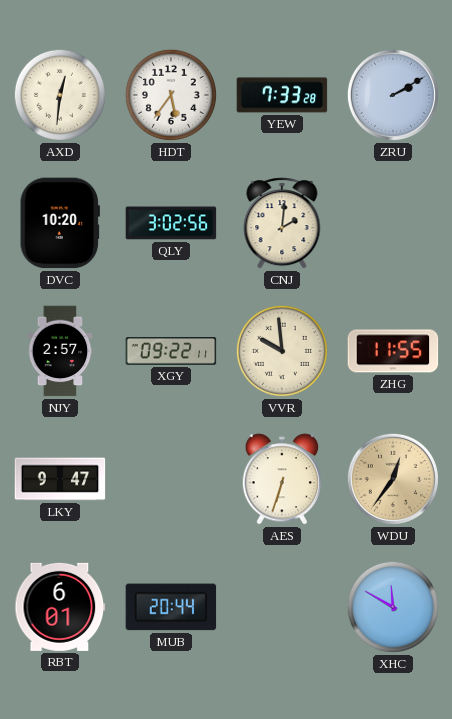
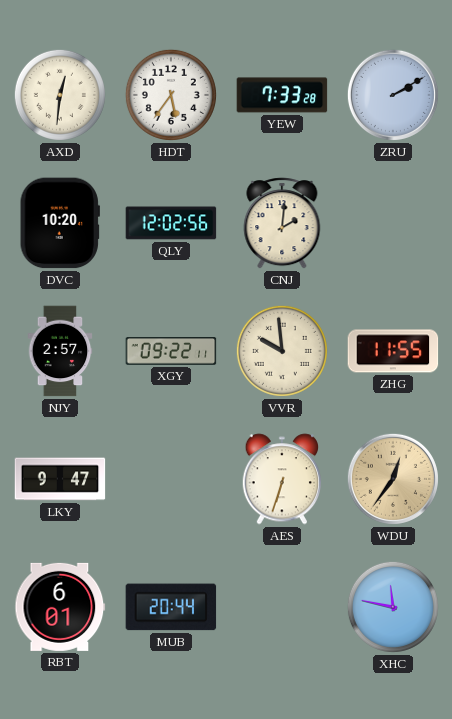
QLY: 3:02 -> 12:02
XHC: 11:50 -> 11:47
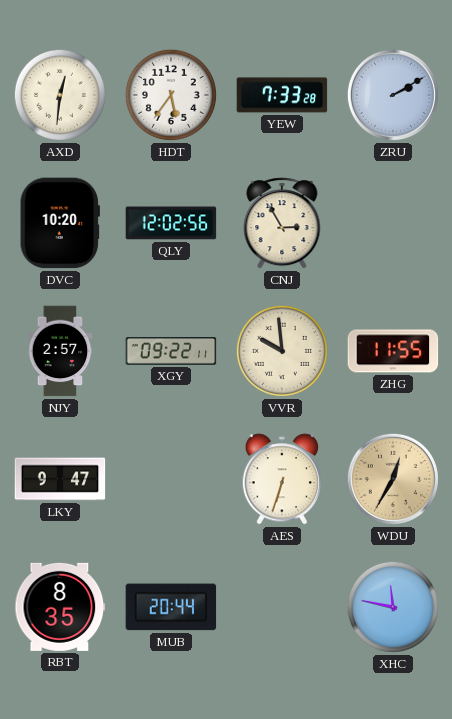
CNJ: 2:01 -> 2:55
WDU: 12:36 -> 12:35
RBT: 6:01 -> 8:35
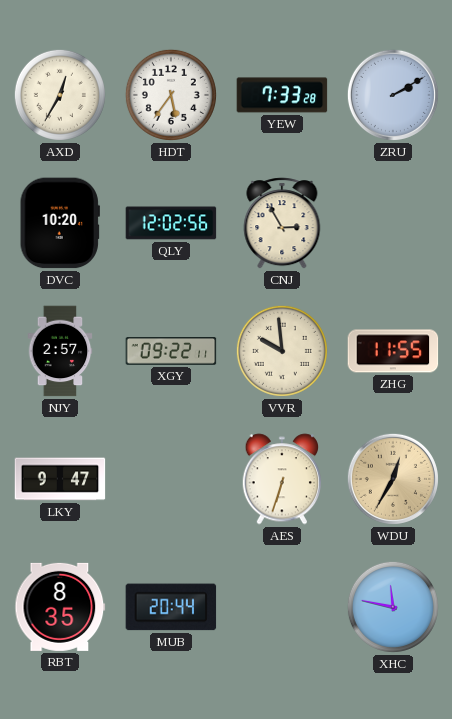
AXD: 12:31 -> 12:35
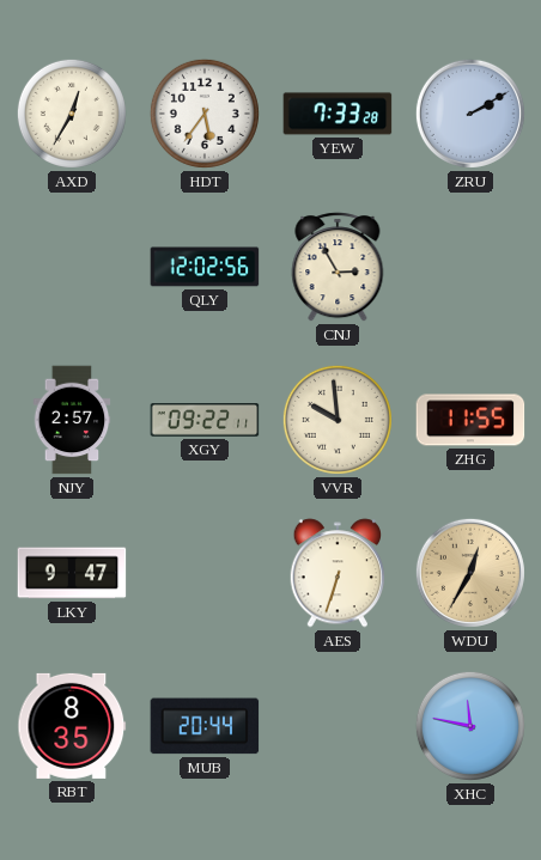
DVC: 10:20 -> none
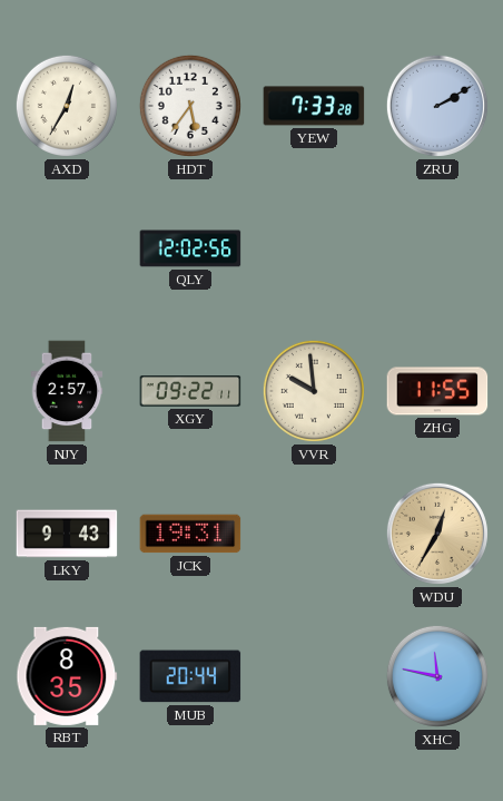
CNJ: 2:55 -> none
LKY: 9:47 -> 9:43
JCK: none -> 19:31
AES: 6:33 -> none
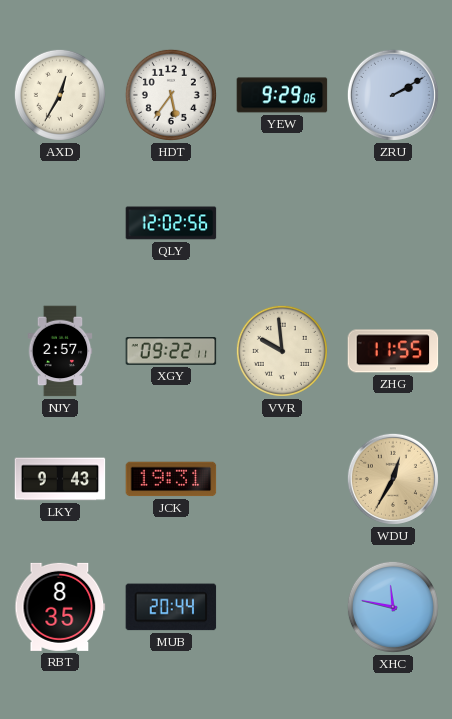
YEW: 7:33 -> 9:29
